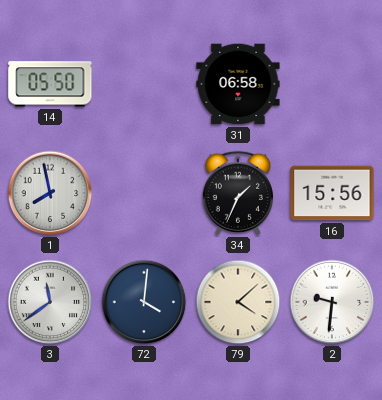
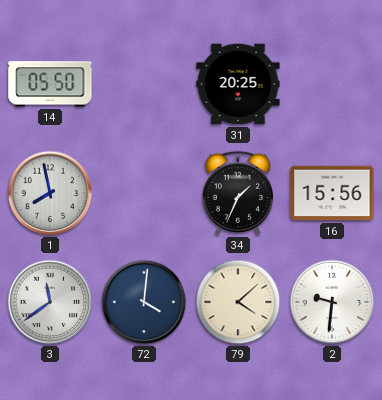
31: 06:58 -> 20:25
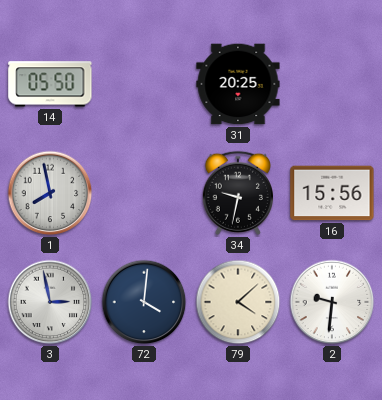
34: 1:34 -> 9:32
3: 11:39 -> 2:58
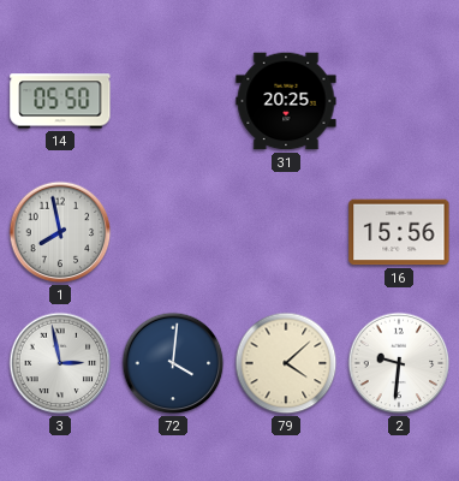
34: 9:32 -> none
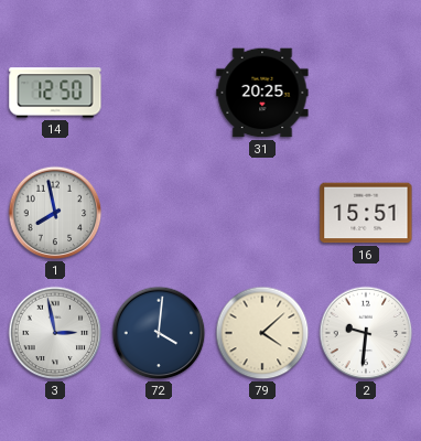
14: 05:50 -> 12:50
16: 15:56 -> 15:51
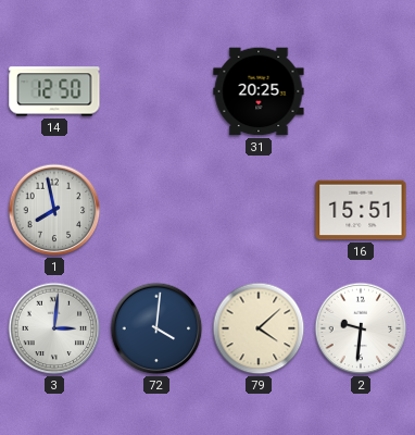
3: 2:58 -> 3:01
